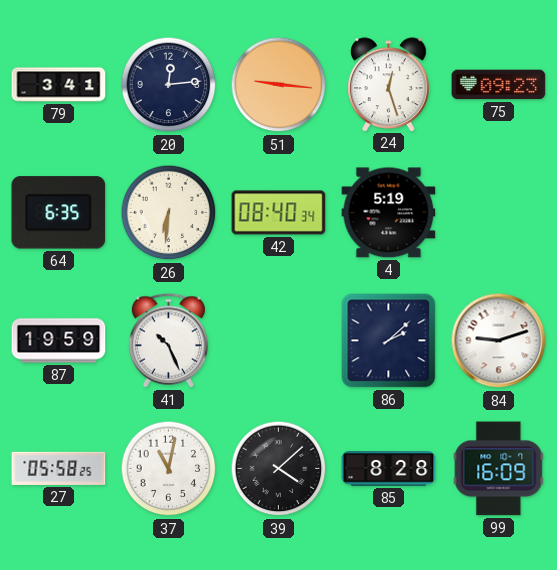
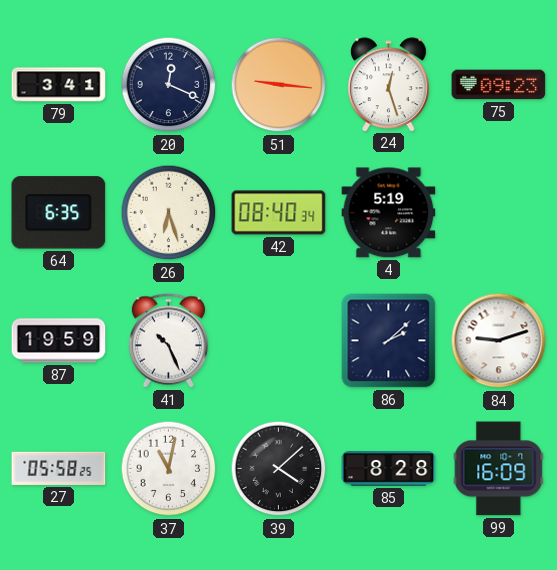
20: 12:14 -> 12:19
26: 6:31 -> 6:27
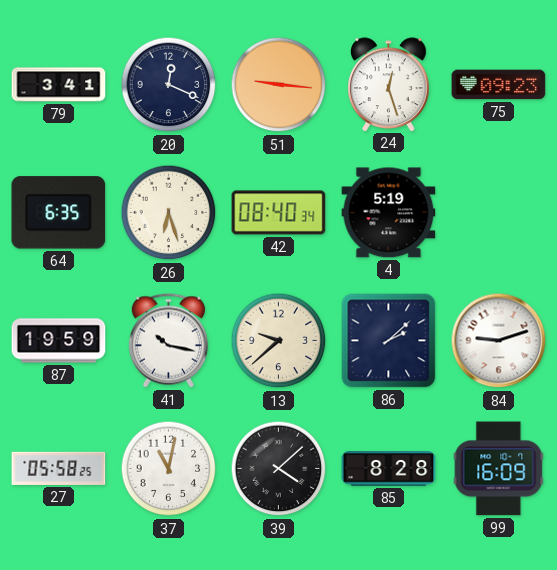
41: 10:26 -> 10:17
13: none -> 9:38
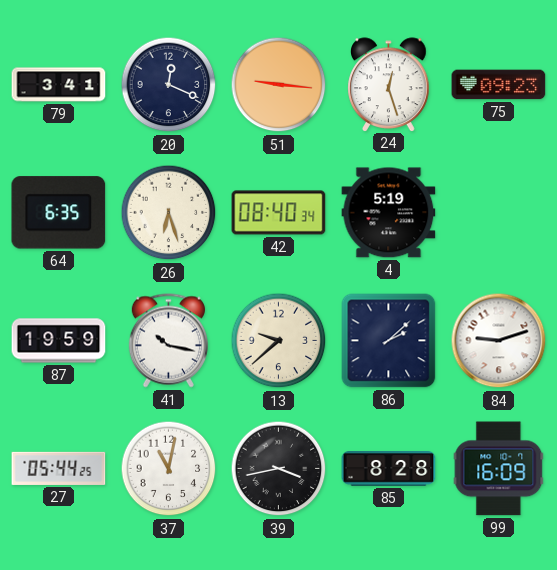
27: 05:58 -> 05:44
39: 4:08 -> 3:43
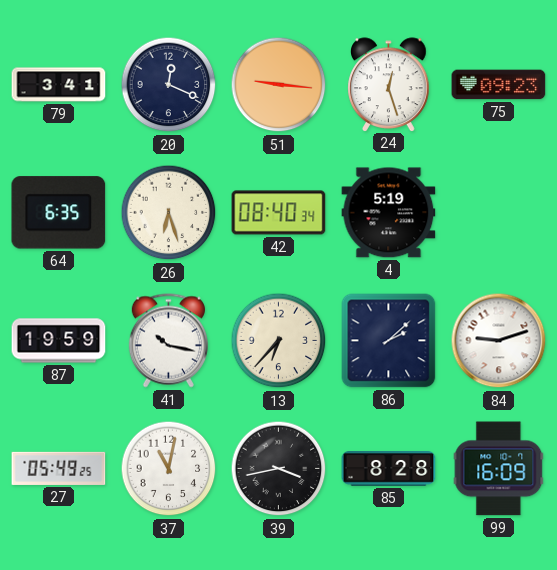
13: 9:38 -> 6:37
27: 05:44 -> 05:49
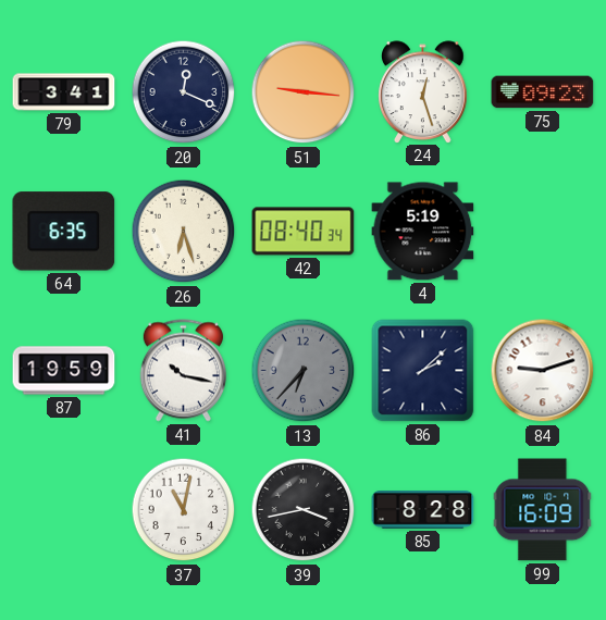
13 dial: cream -> grey
27: 05:49 -> none
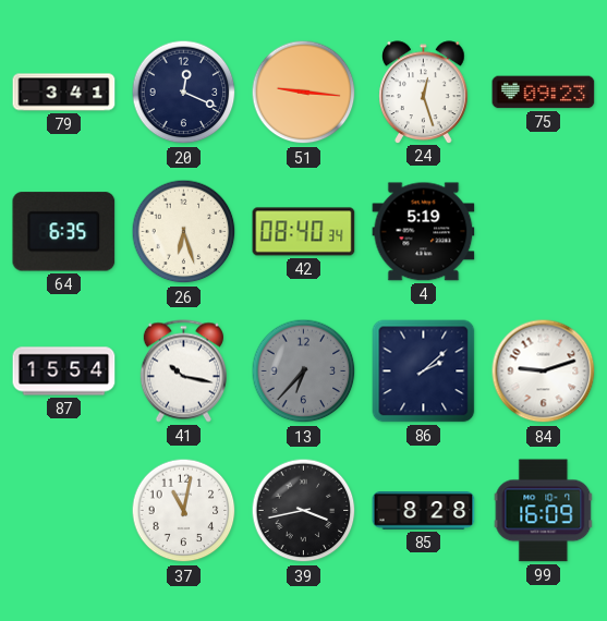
87: 19:59 -> 15:54
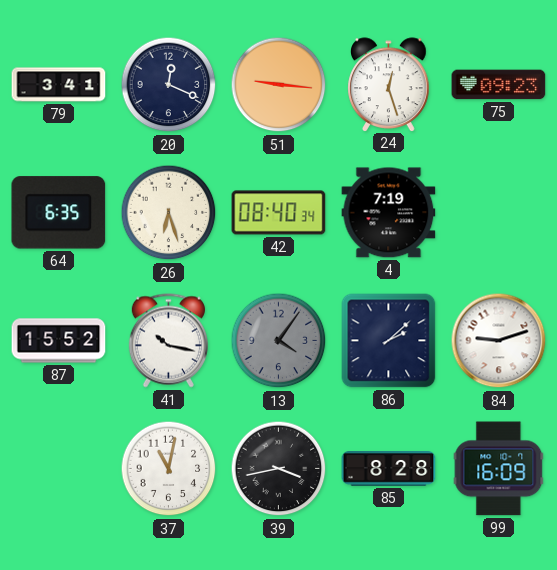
4: 5:19 -> 7:19
87: 15:54 -> 15:52
13: 6:37 -> 4:06
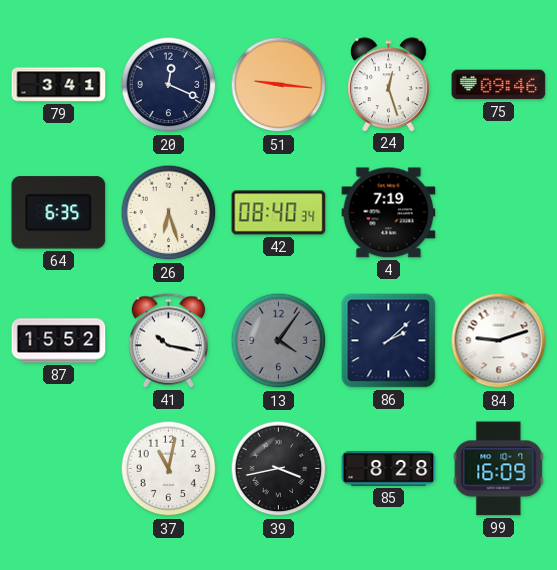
75: 09:23 -> 09:46
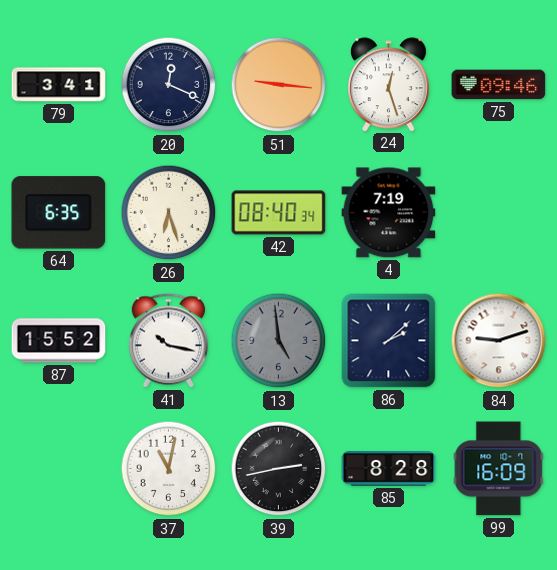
13: 4:06 -> 4:59
39: 3:43 -> 2:43
